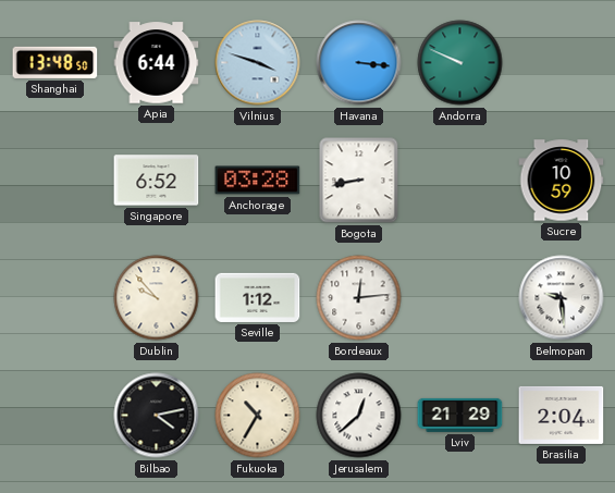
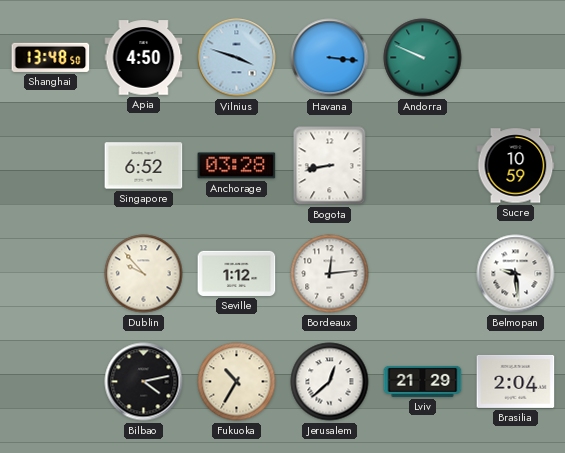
Apia: 6:44 -> 4:50
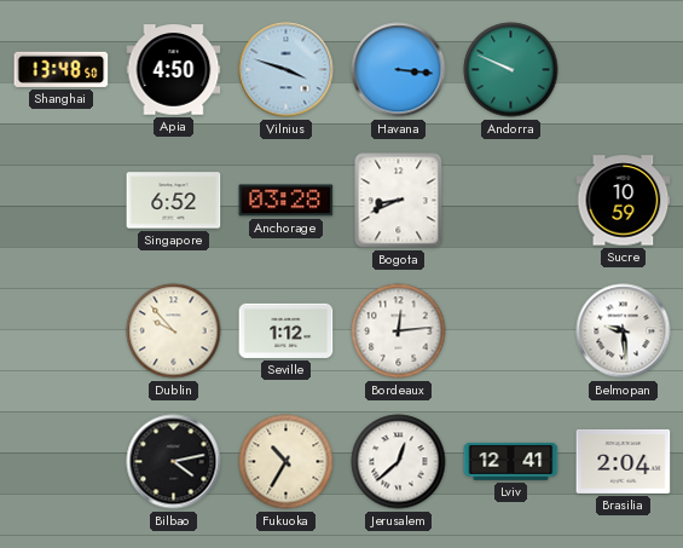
Bogota: 8:43 -> 8:41
Lviv: 21:29 -> 12:41
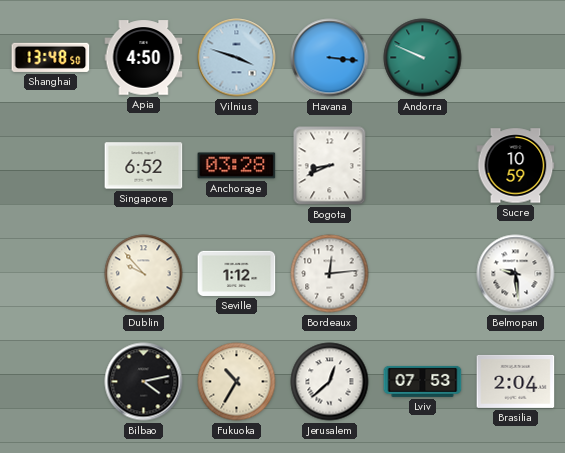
Lviv: 12:41 -> 07:53
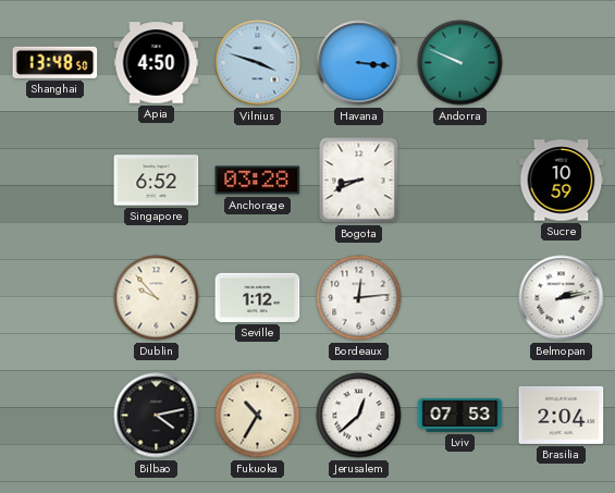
Belmopan: 9:29 -> 2:13
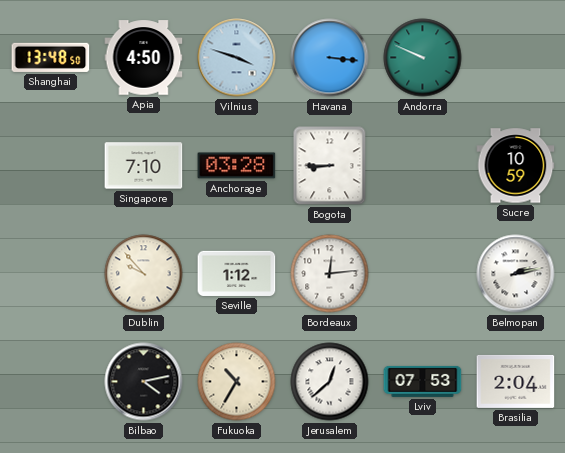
Singapore: 6:52 -> 7:10
Bogota: 8:41 -> 8:45
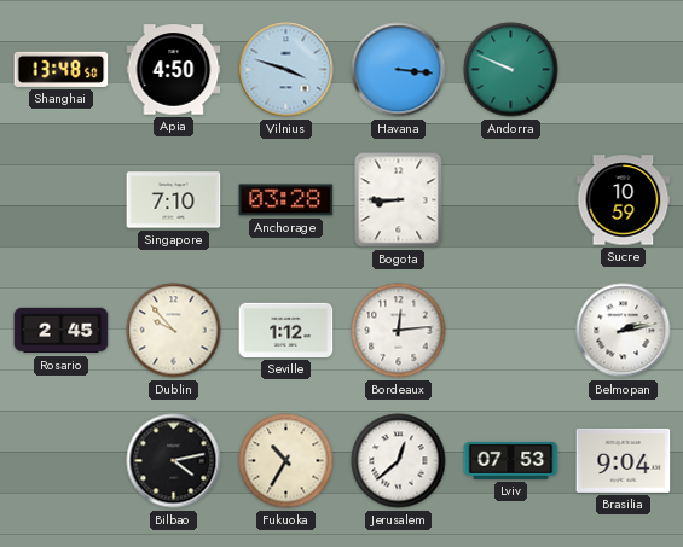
Rosario: none -> 2:45
Brasilia: 2:04 -> 9:04
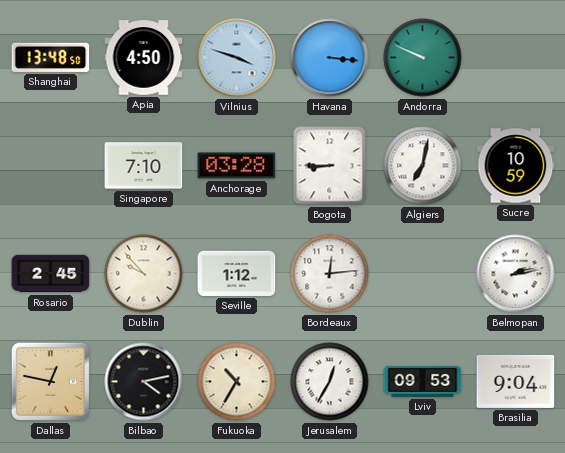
Algiers: none -> 7:02
Dallas: none -> 12:47
Jerusalem: 12:38 -> 12:35
Lviv: 07:53 -> 09:53
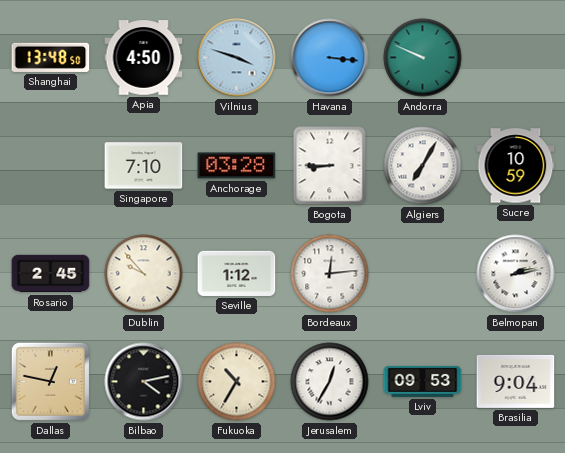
Algiers: 7:02 -> 7:05
